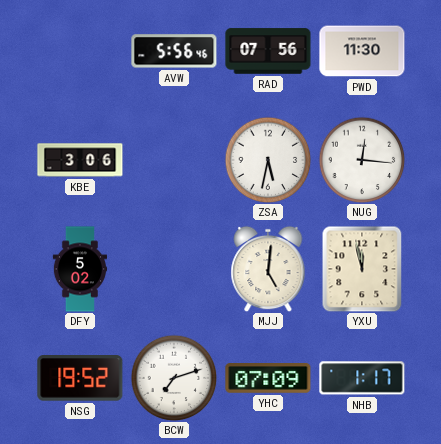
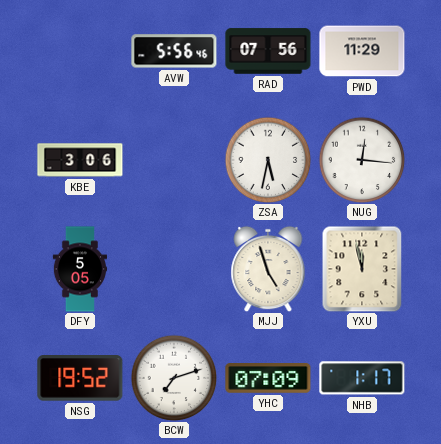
PWD: 11:30 -> 11:29
DFY: 5:02 -> 5:05
MJJ: 5:01 -> 4:57
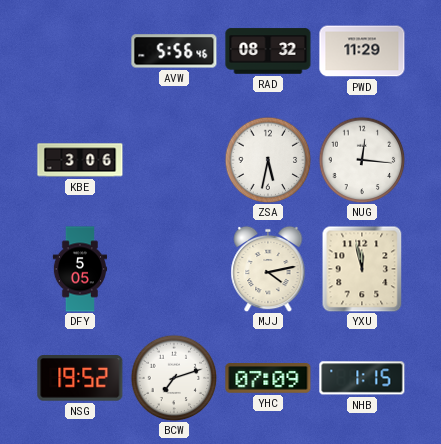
RAD: 07:56 -> 08:32
MJJ: 4:57 -> 4:13
NHB: 1:17 -> 1:15
